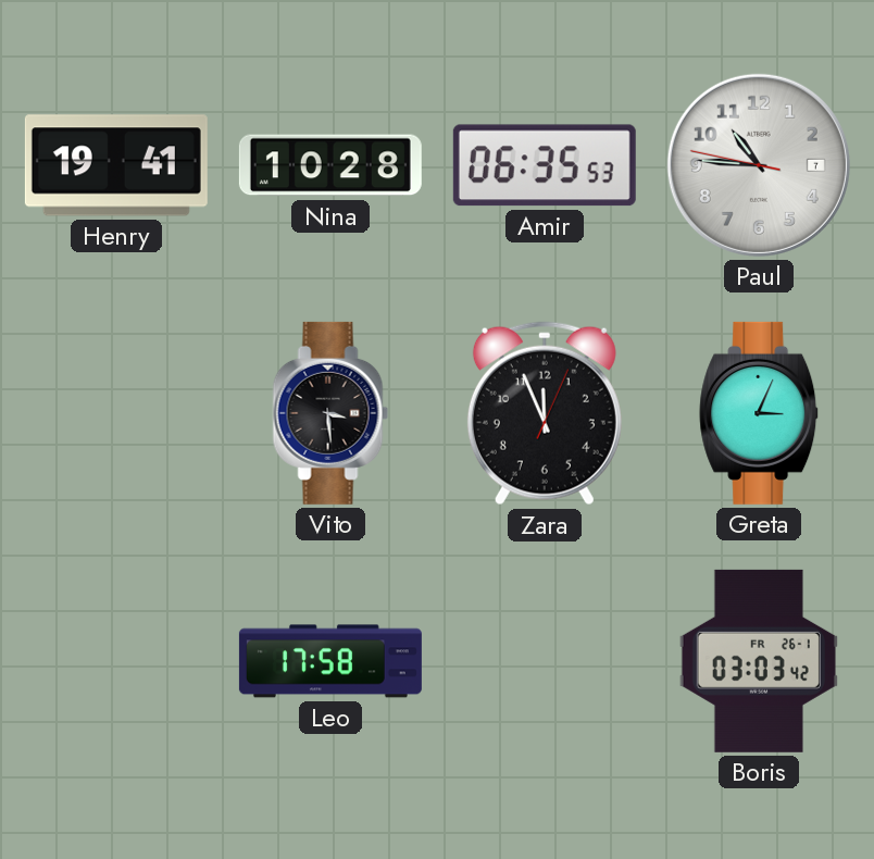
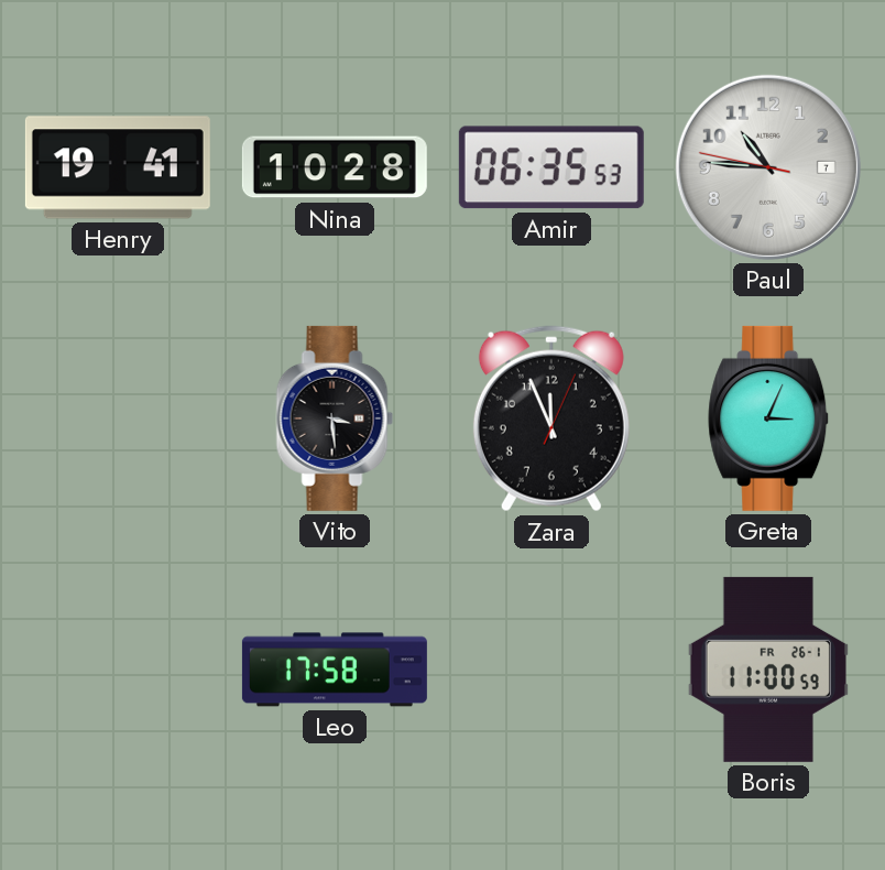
Boris: 03:03 -> 11:00
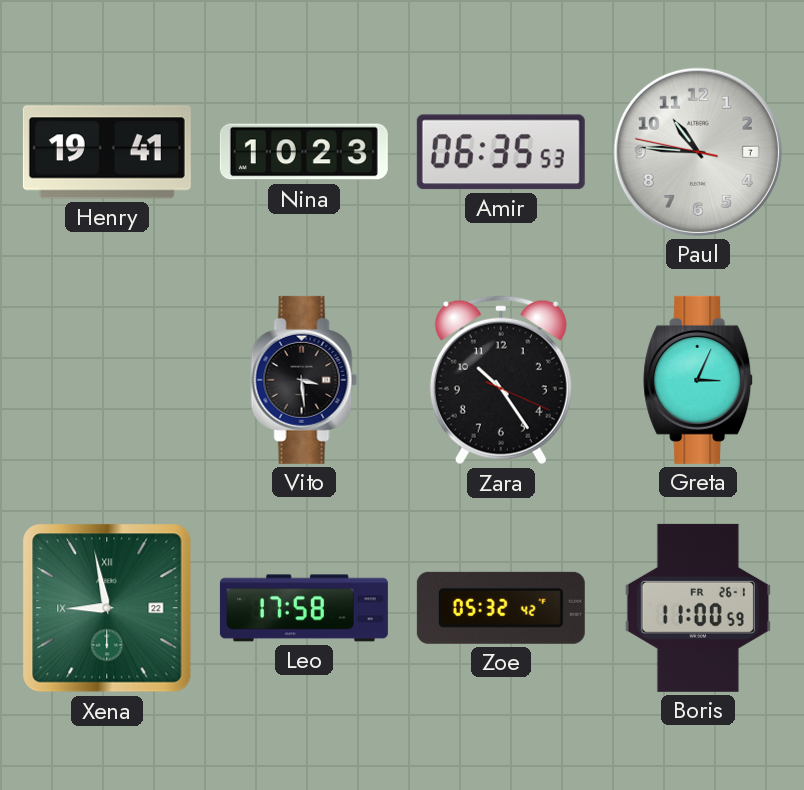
Nina: 10:28 -> 10:23
Zara: 11:56 -> 10:24
Xena: none -> 8:58
Zoe: none -> 05:32
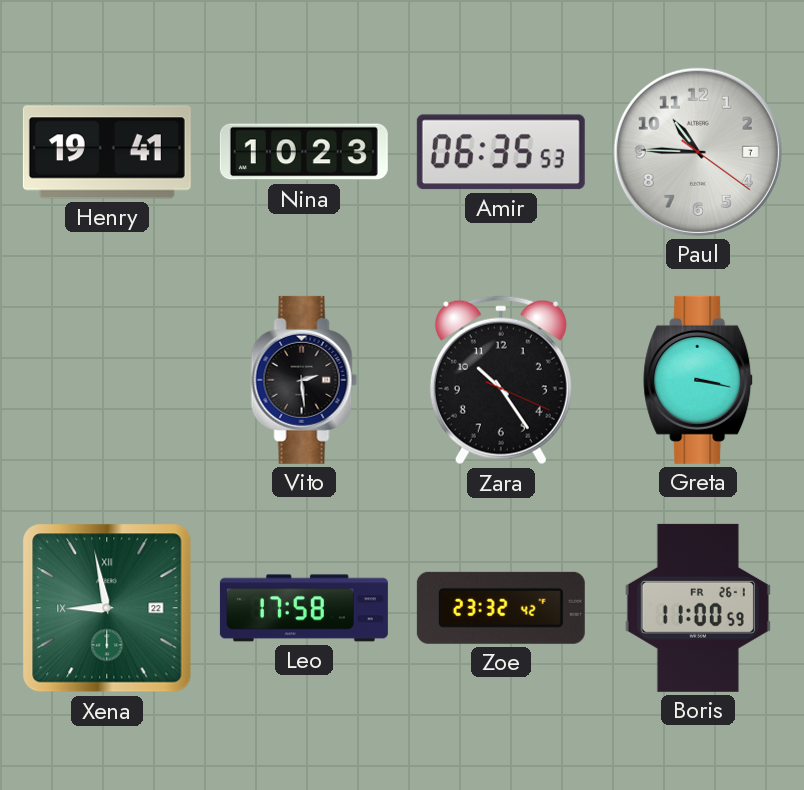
Paul: 10:45:47 -> 10:45:21
Vito: 3:29 -> 2:29
Greta: 3:04 -> 3:17
Zoe: 05:32 -> 23:32
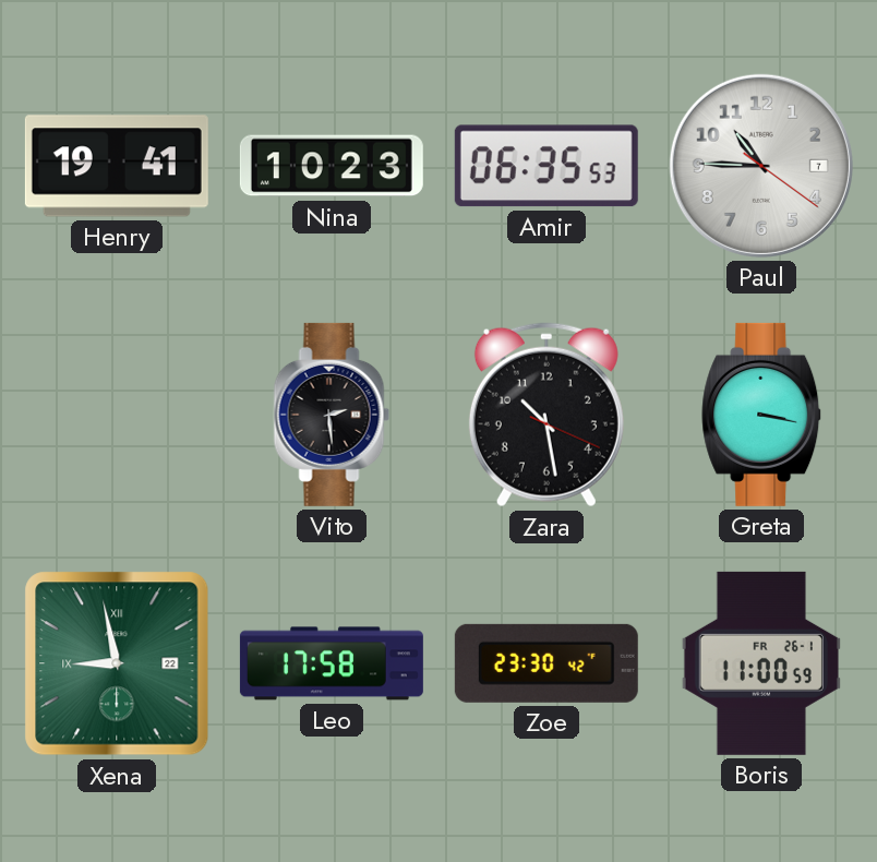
Zara: 10:24 -> 10:28
Zoe: 23:32 -> 23:30
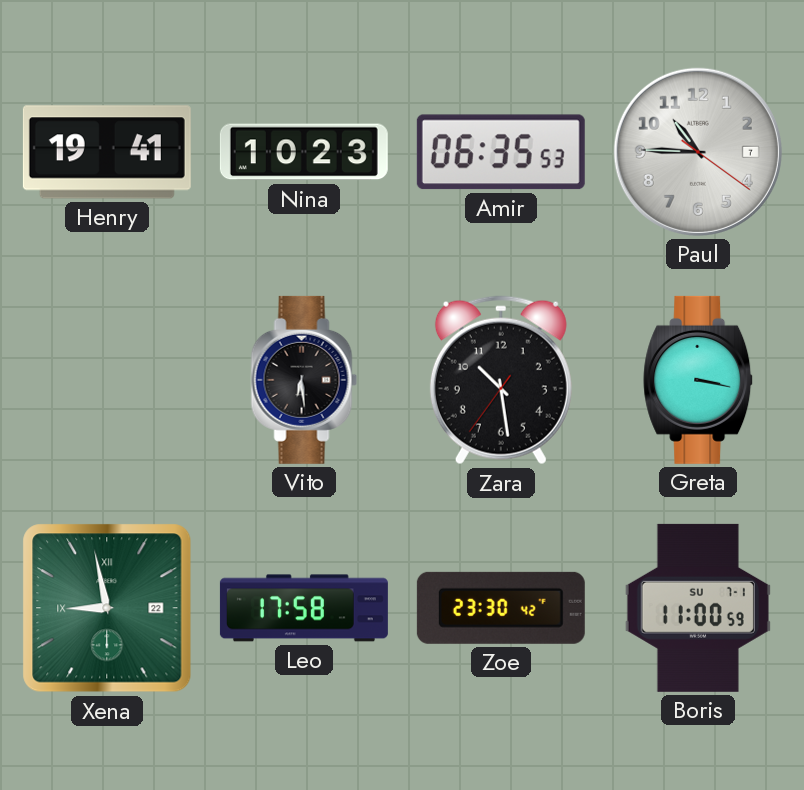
Vito: 2:29 -> 6:29
Zara: 10:28:19 -> 10:28:36
Boris date: FR 26-1 -> SU 7-1
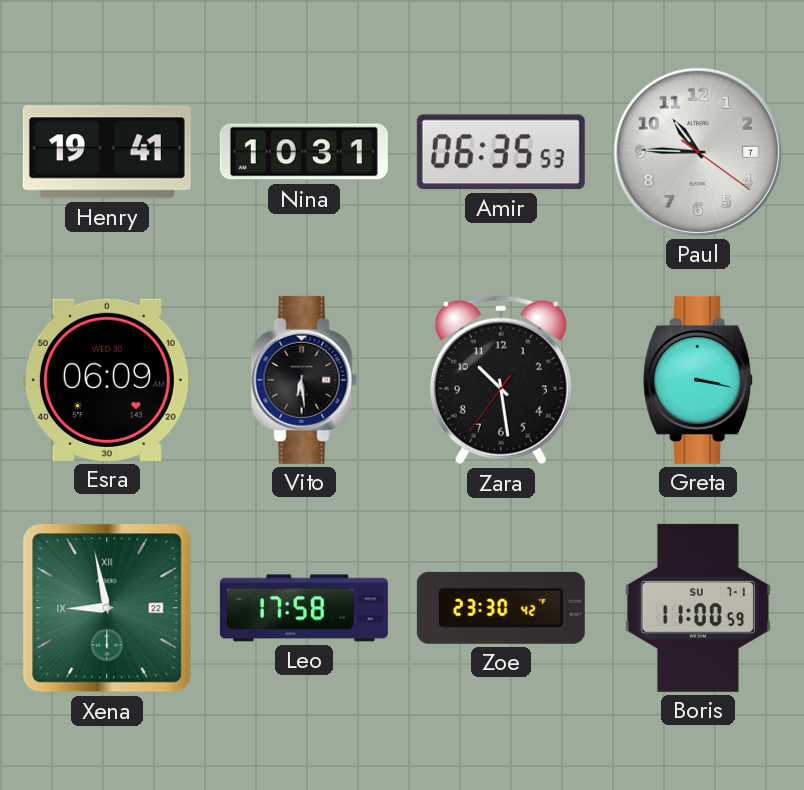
Nina: 10:23 -> 10:31
Esra: none -> 06:09
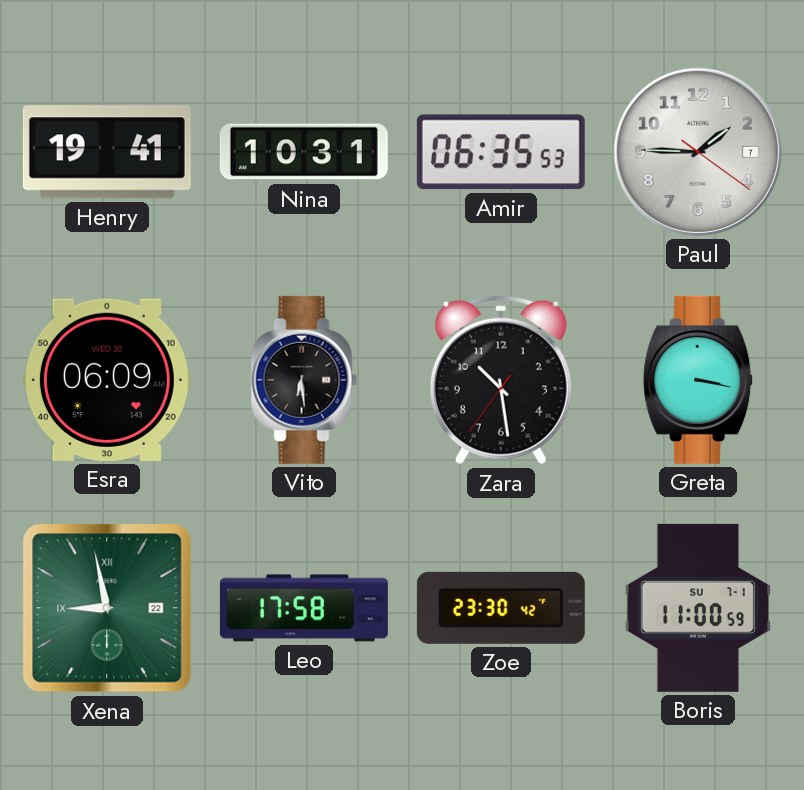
Paul: 10:45 -> 1:45
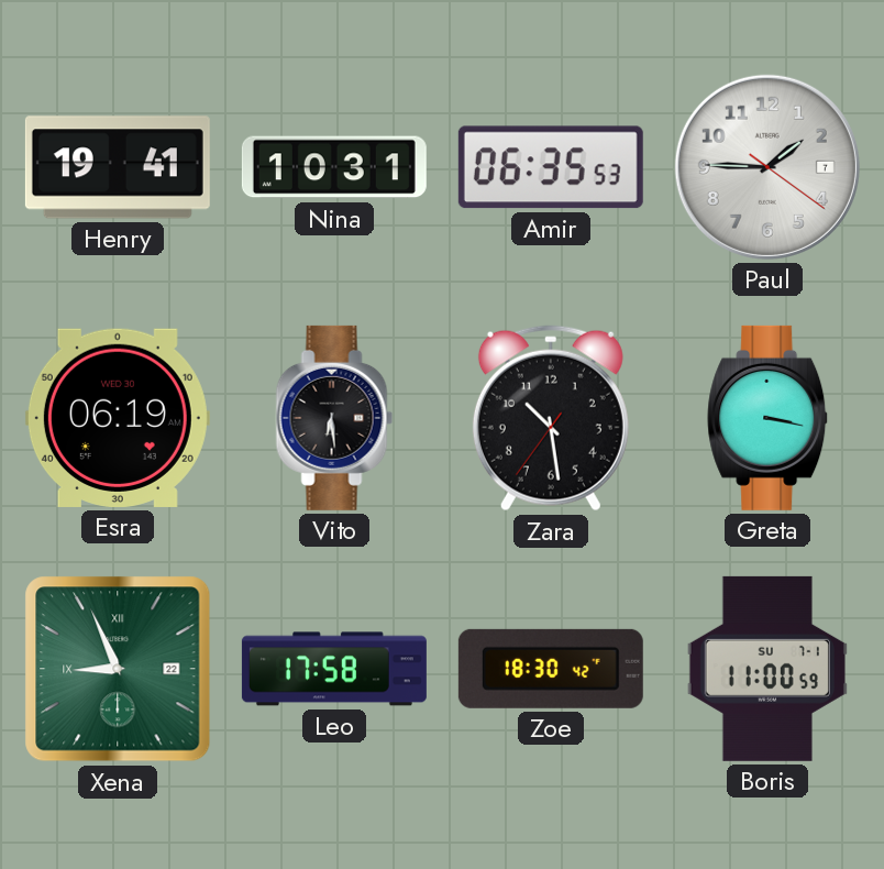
Esra: 06:09 -> 06:19
Xena: 8:58 -> 8:56
Zoe: 23:30 -> 18:30
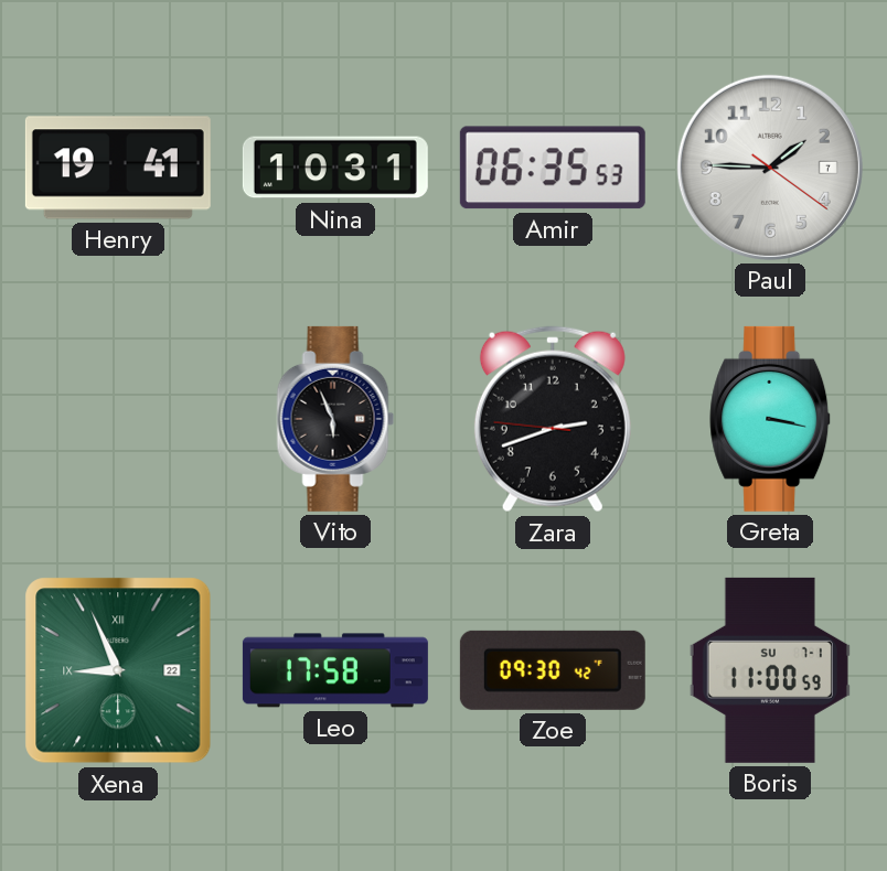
Esra: 06:19 -> none
Vito: 6:29 -> 5:56
Zara: 10:28 -> 2:41
Zoe: 18:30 -> 09:30
